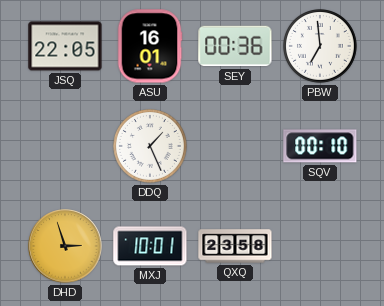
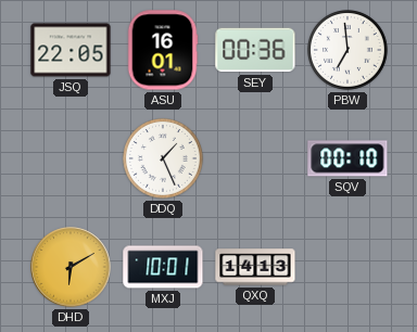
DHD: 2:57 -> 6:10
QXQ: 23:58 -> 14:13
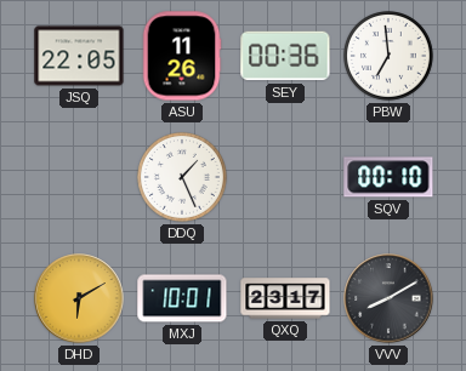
ASU: 16:01 -> 11:26
QXQ: 14:13 -> 23:17
VVV: none -> 8:10
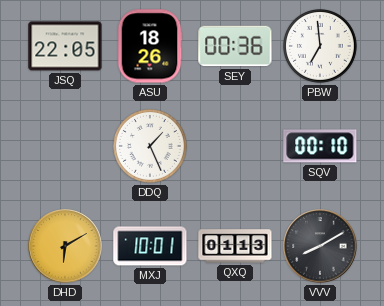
ASU: 11:26 -> 18:26
QXQ: 23:17 -> 01:13
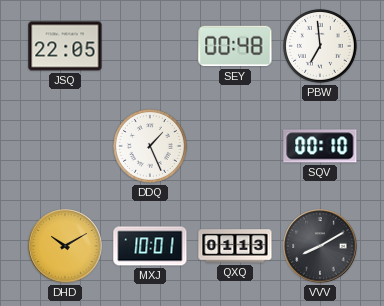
ASU: 18:26 -> none
SEY: 00:36 -> 00:48
DHD: 6:10 -> 10:10
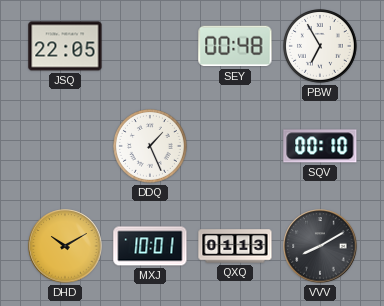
PBW: 6:59 -> 6:55
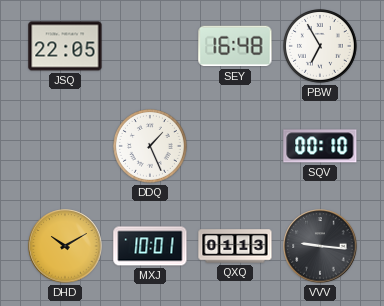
SEY: 00:48 -> 16:48
VVV: 8:10 -> 9:16
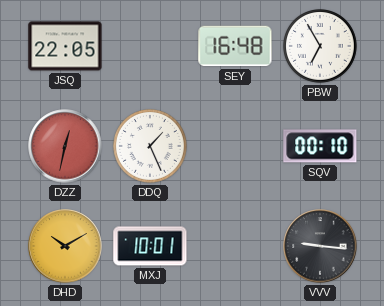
DZZ: none -> 12:32
QXQ: 01:13 -> none
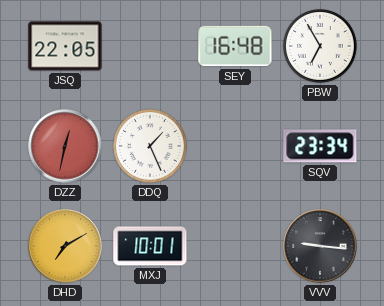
SQV: 00:10 -> 23:34
DHD: 10:10 -> 7:10
